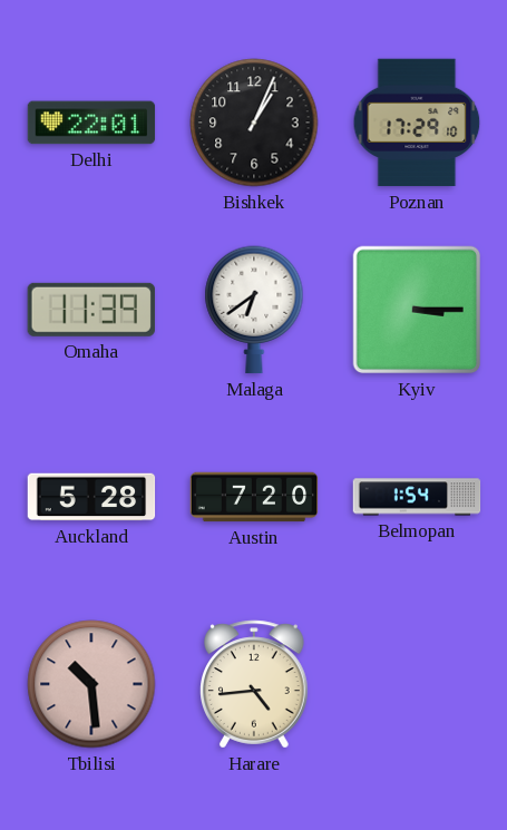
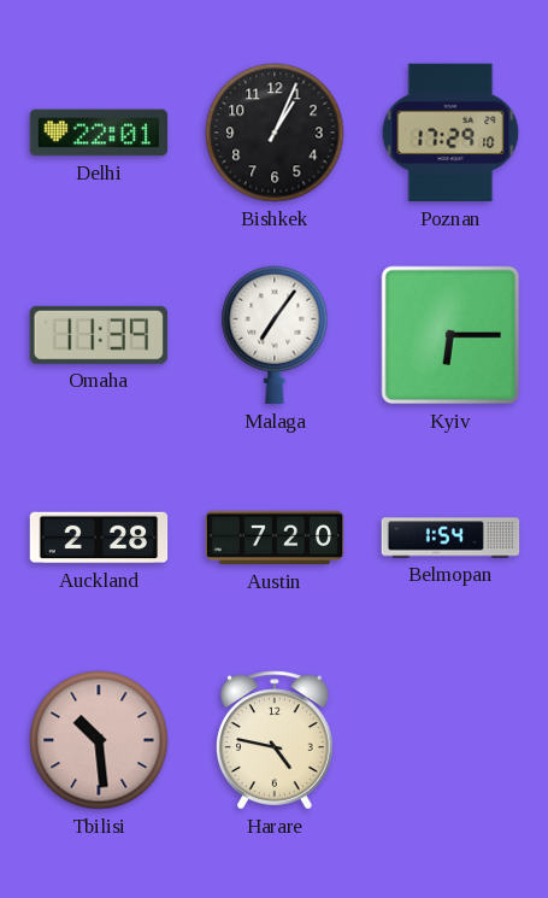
Malaga: 6:39 -> 7:06
Kyiv: 3:15 -> 6:15
Auckland: 5:28 -> 2:28
Harare: 4:44 -> 4:47
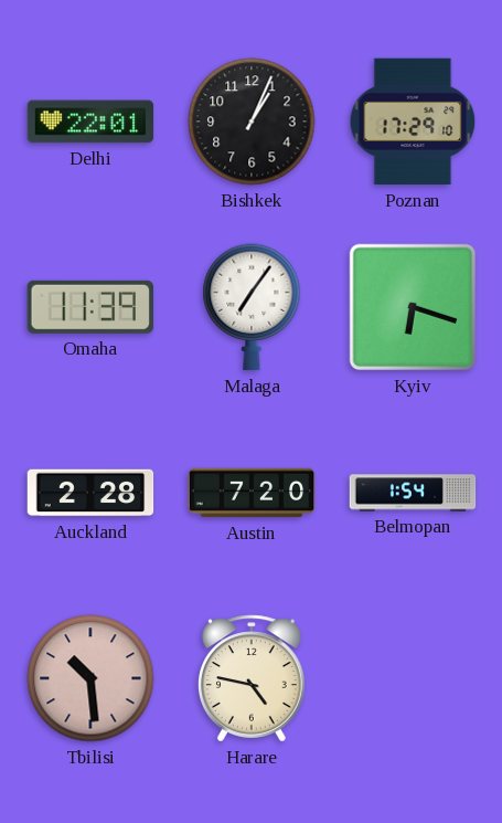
Kyiv: 6:15 -> 6:18
